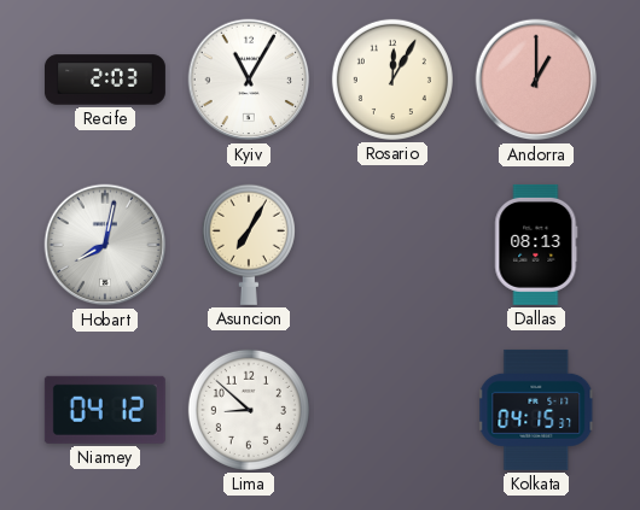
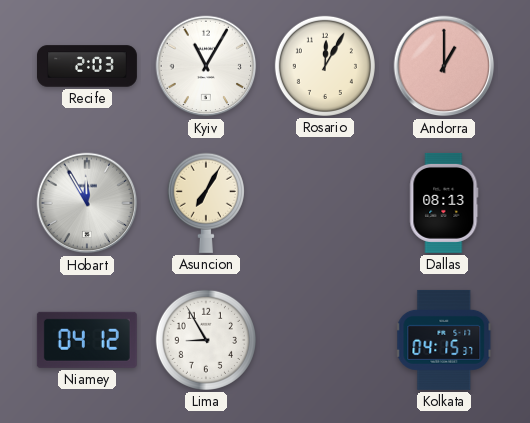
Hobart: 8:02 -> 11:55
Lima: 8:52 -> 8:55
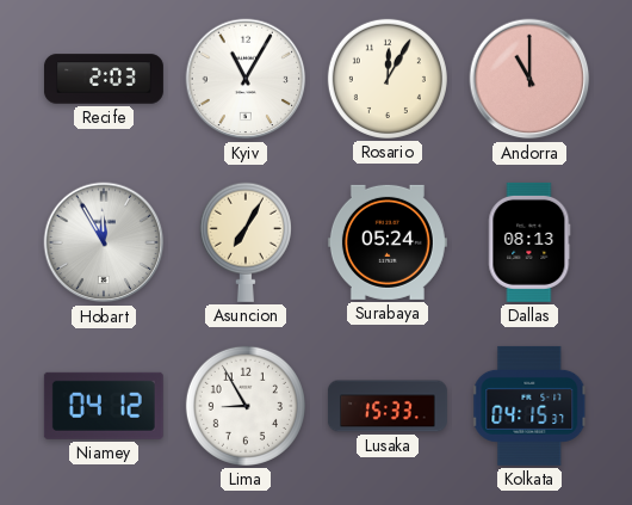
Andorra: 1:00 -> 11:00
Surabaya: none -> 05:24
Lusaka: none -> 15:33
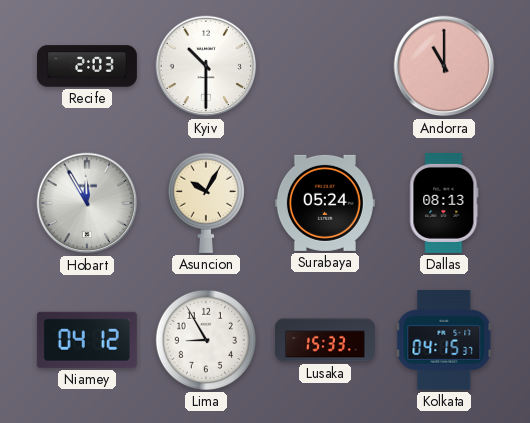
Kyiv: 11:05 -> 10:30
Rosario: 12:05 -> none
Asuncion: 7:05 -> 10:05
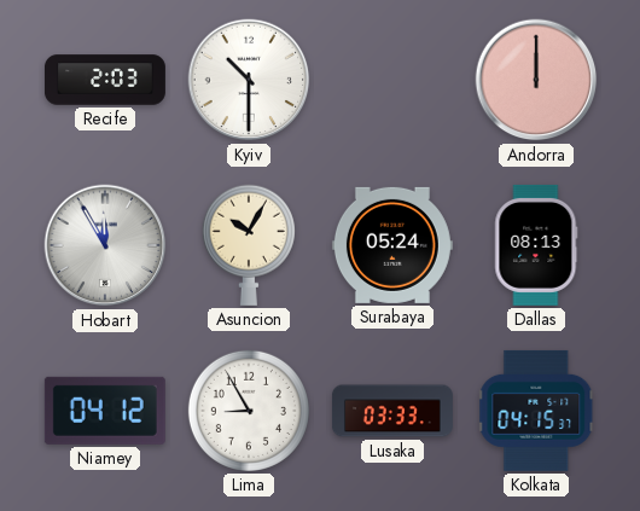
Andorra: 11:00 -> 12:00
Lusaka: 15:33 -> 03:33
